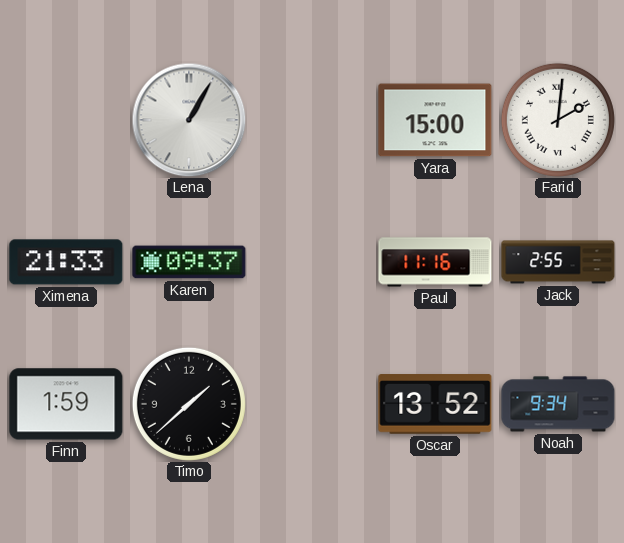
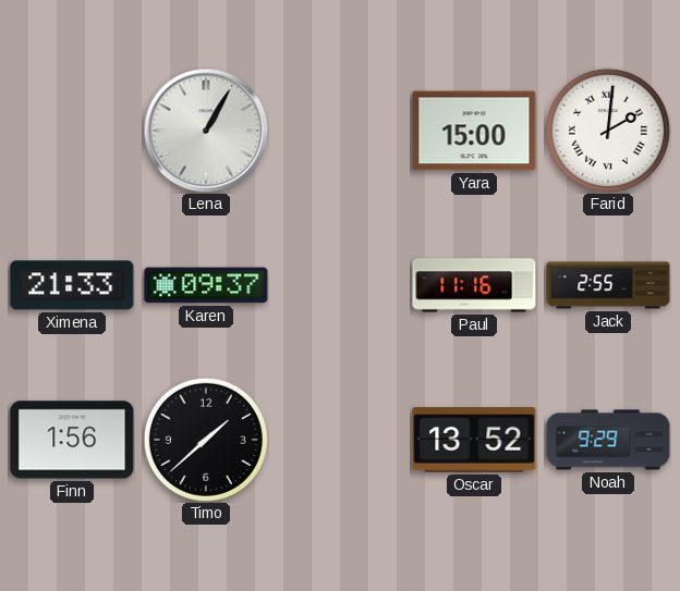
Finn: 1:59 -> 1:56
Noah: 9:34 -> 9:29
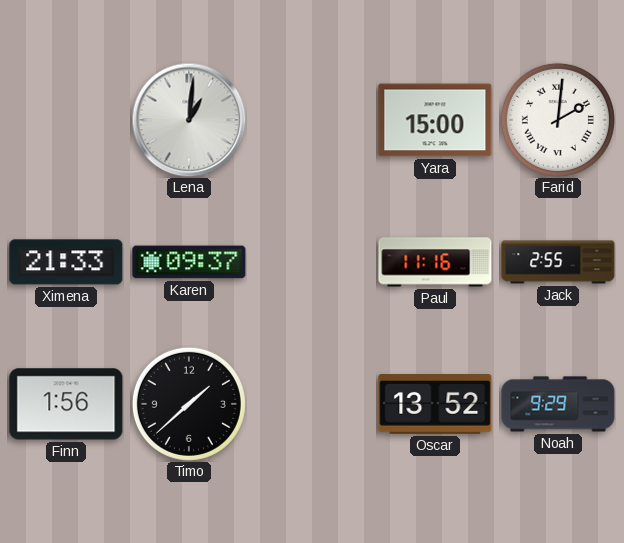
Lena: 1:05 -> 1:01
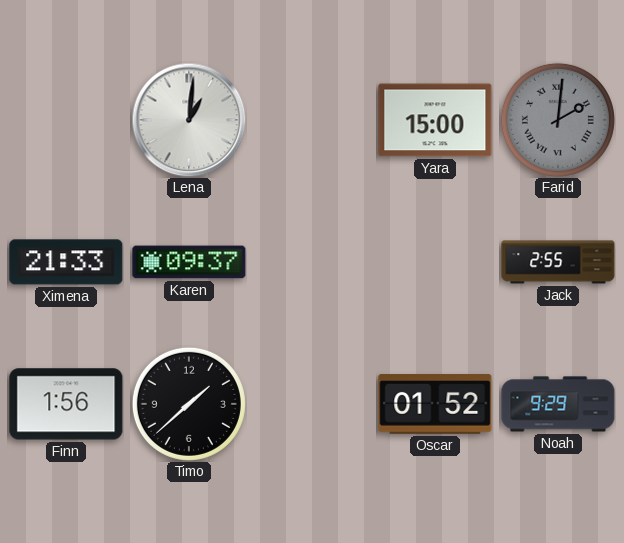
Farid dial: white -> grey
Paul: 11:16 -> none
Oscar: 13:52 -> 01:52
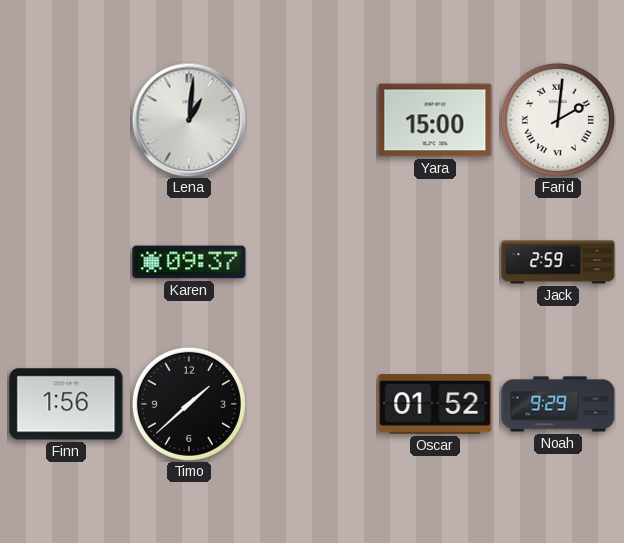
Farid dial: grey -> white
Ximena: 21:33 -> none
Jack: 2:55 -> 2:59
